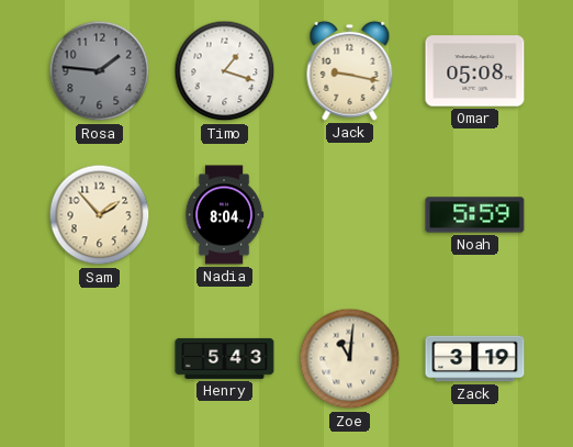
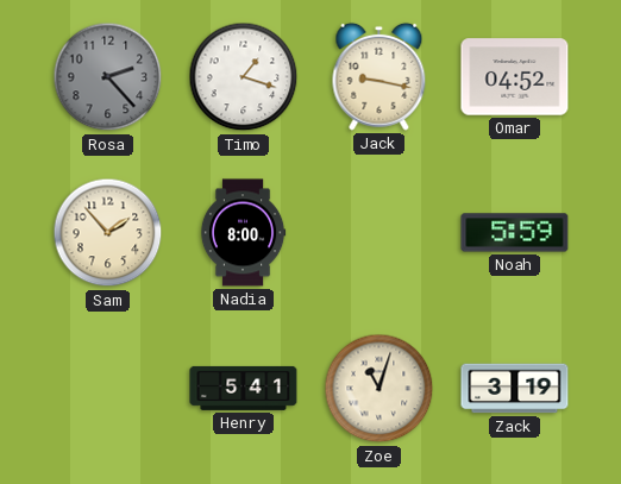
Rosa: 1:46 -> 2:23
Omar: 05:08 -> 04:52
Nadia: 8:04 -> 8:00
Henry: 5:43 -> 5:41
Zoe: 11:01 -> 11:03
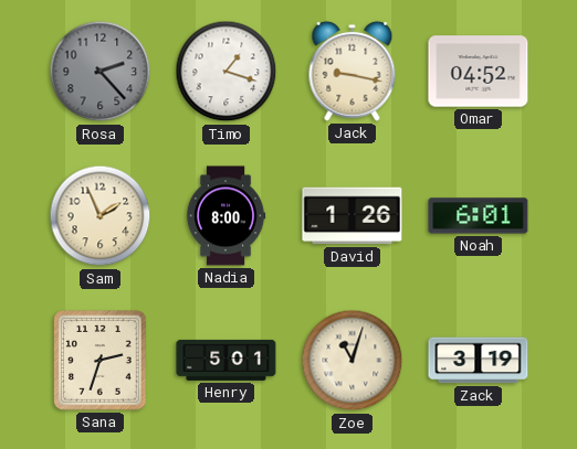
Sam: 1:53 -> 1:56
David: none -> 1:26
Noah: 5:59 -> 6:01
Sana: none -> 2:33
Henry: 5:41 -> 5:01
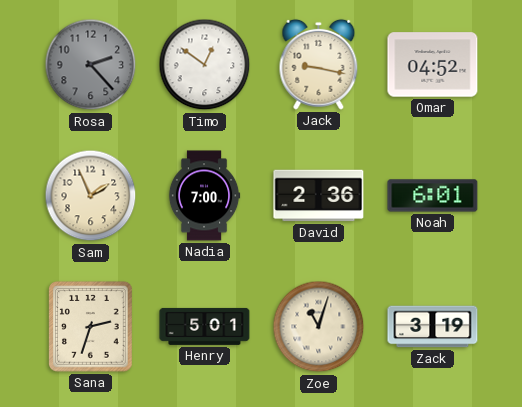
Timo: 1:18 -> 12:51
Nadia: 8:00 -> 7:00
David: 1:26 -> 2:36
